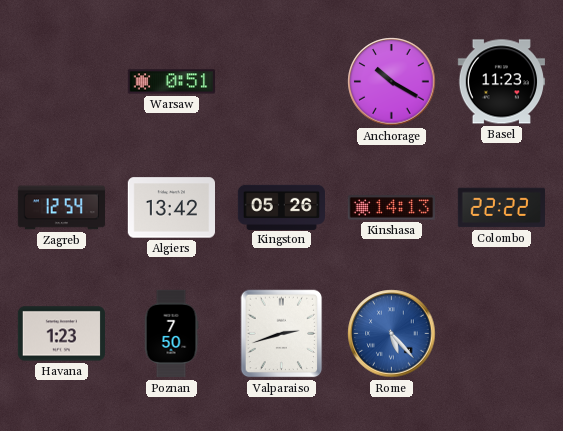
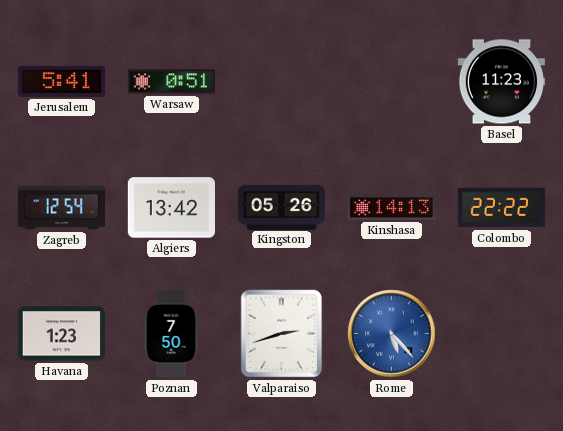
Jerusalem: none -> 5:41
Anchorage: 10:20 -> none
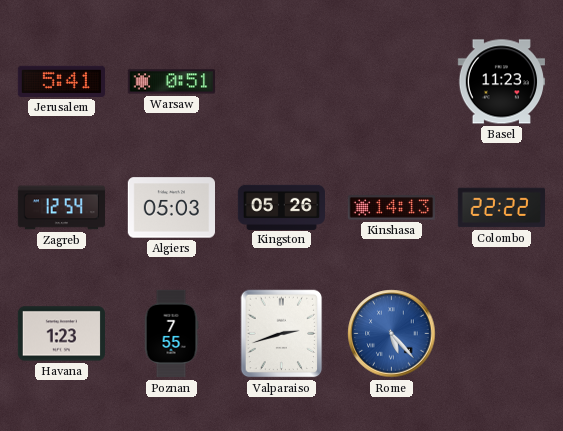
Algiers: 13:42 -> 05:03
Poznan: 7:50 -> 7:55
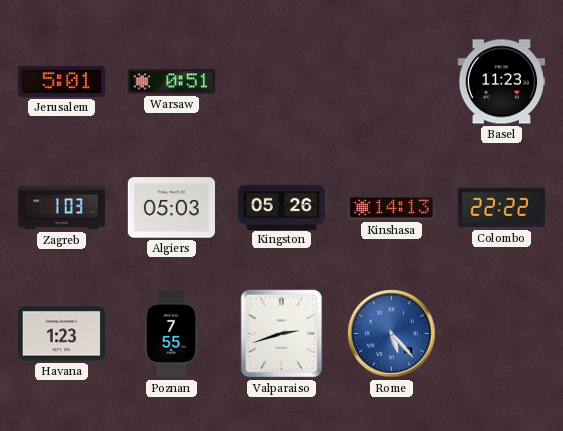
Jerusalem: 5:41 -> 5:01
Zagreb: 12:54 -> 1:03
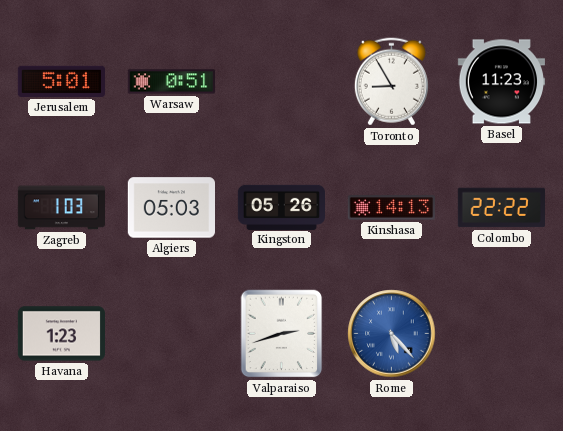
Toronto: none -> 8:55
Poznan: 7:55 -> none
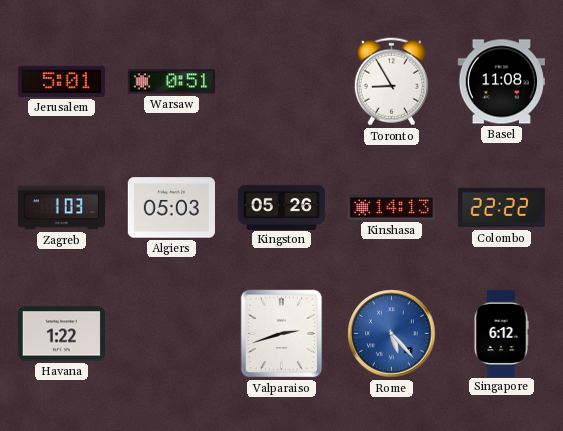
Basel: 11:23 -> 11:08
Havana: 1:23 -> 1:22
Singapore: none -> 6:12
